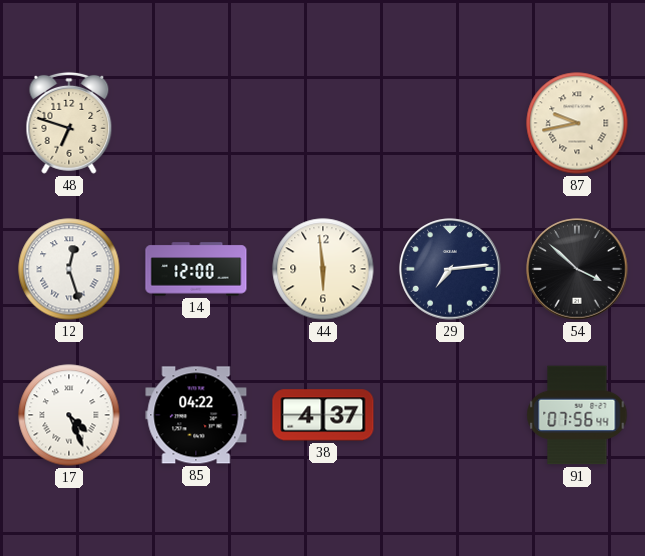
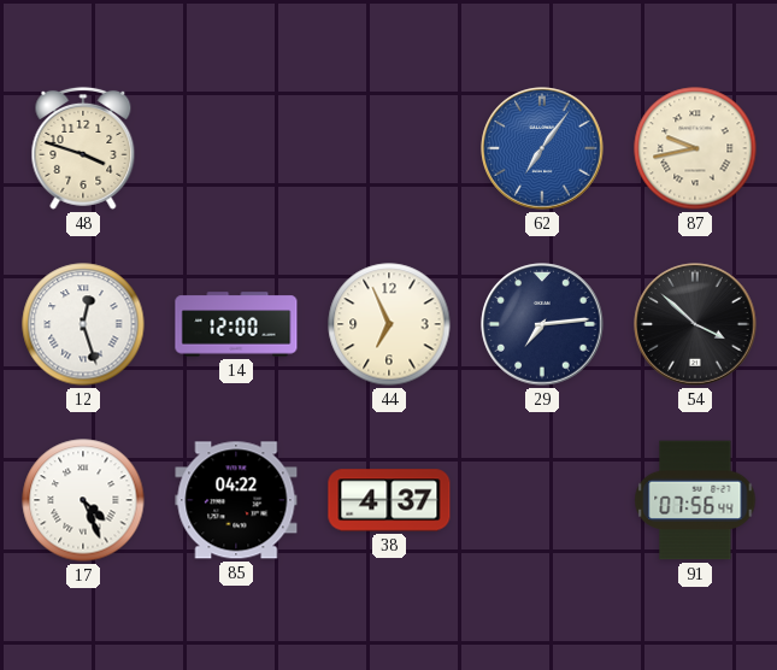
48: 6:48 -> 3:48
62: none -> 7:06
44: 5:59 -> 6:56
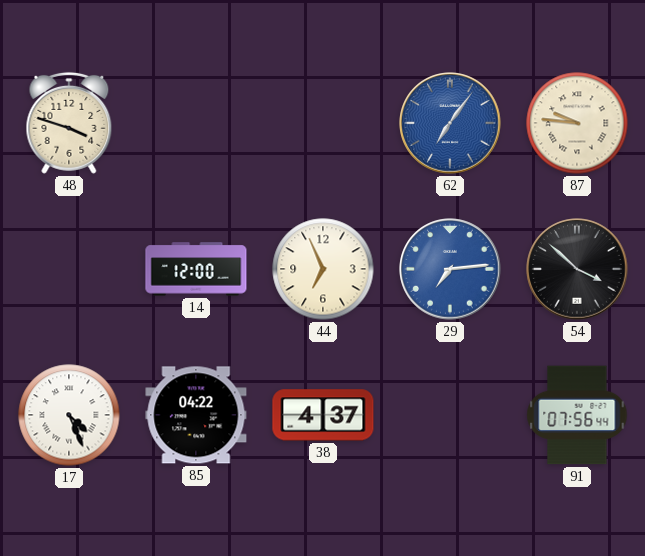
87: 9:43 -> 9:46
12: 12:27 -> none
29 dial: navy -> blue
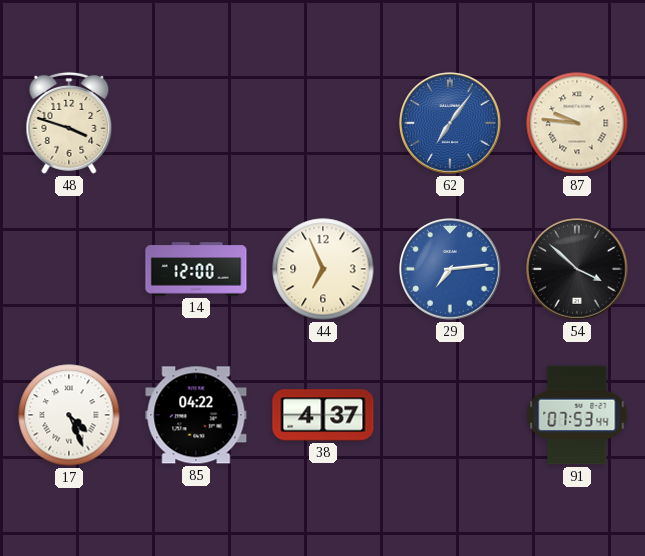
91: 07:56 -> 07:53
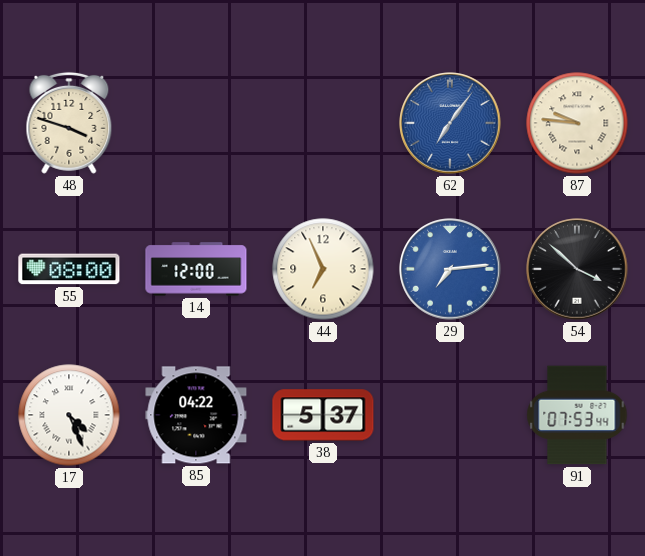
55: none -> 08:00
38: 4:37 -> 5:37
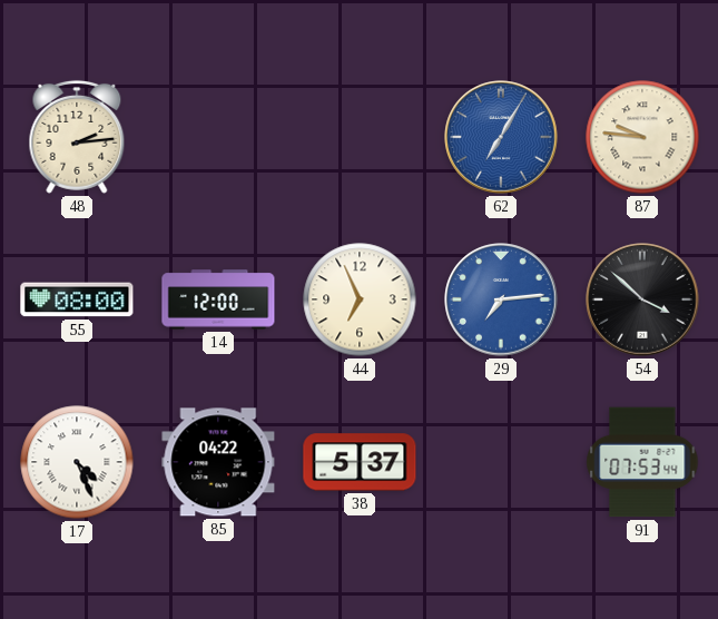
48: 3:48 -> 2:14
62: 7:06 -> 7:05
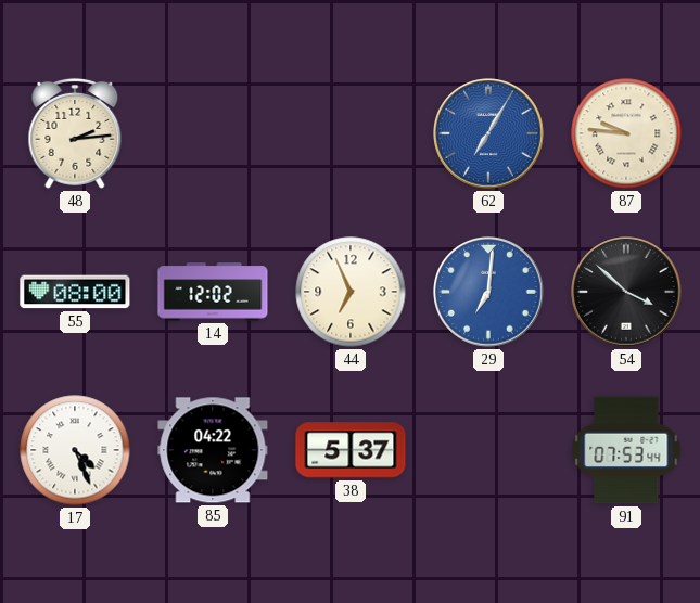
14: 12:00 -> 12:02
29: 7:14 -> 7:01
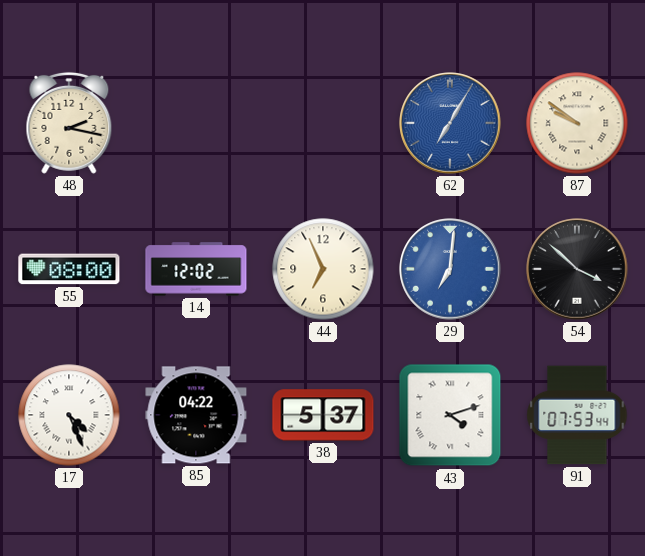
48: 2:14 -> 2:17
87: 9:46 -> 9:51
43: none -> 4:12
